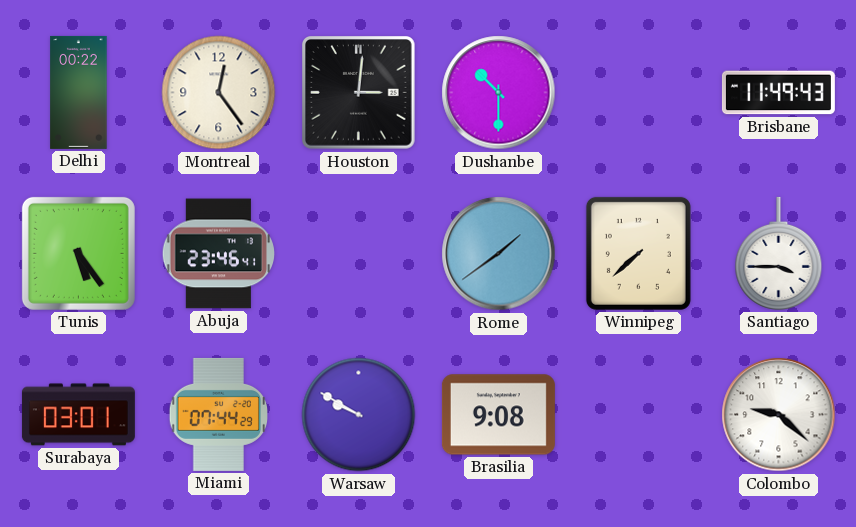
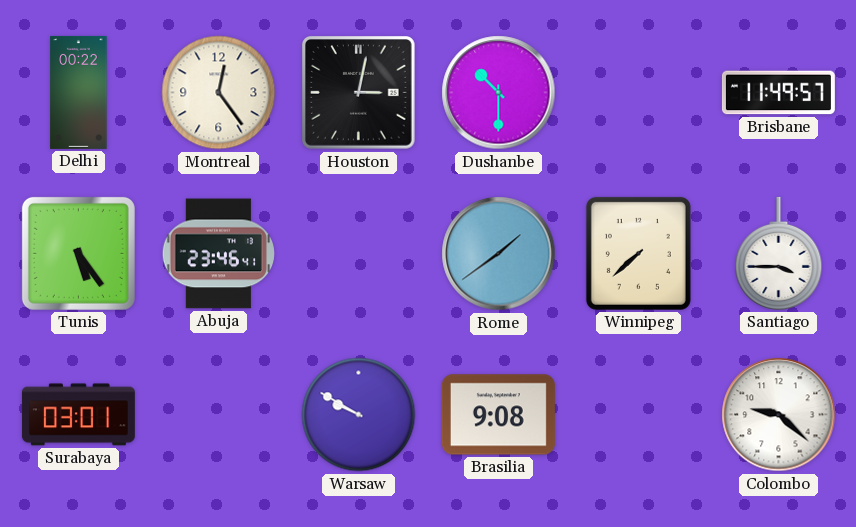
Houston: 3:01 -> 3:02
Brisbane: 11:49:43 -> 11:49:57
Miami: 07:44 -> none
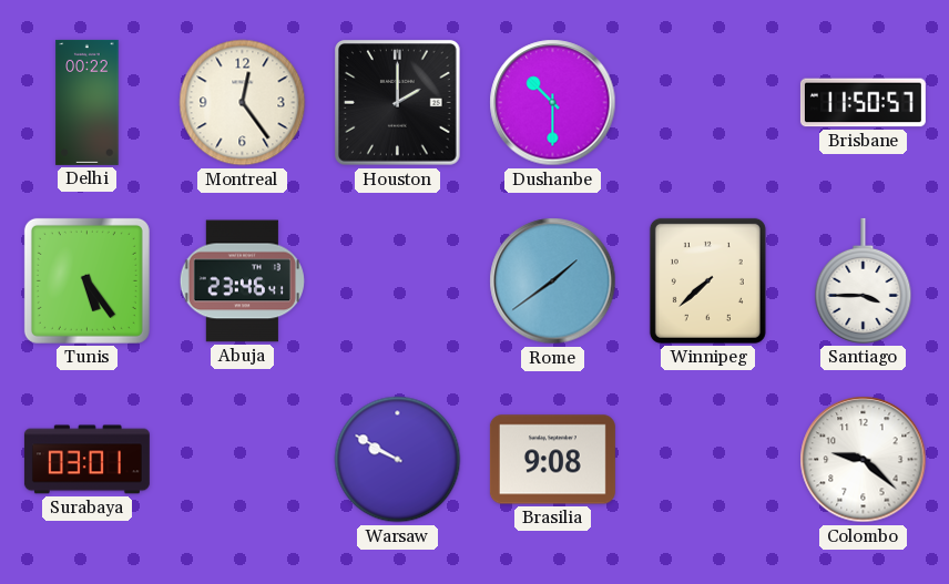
Houston: 3:02 -> 2:00
Brisbane: 11:49 -> 11:50
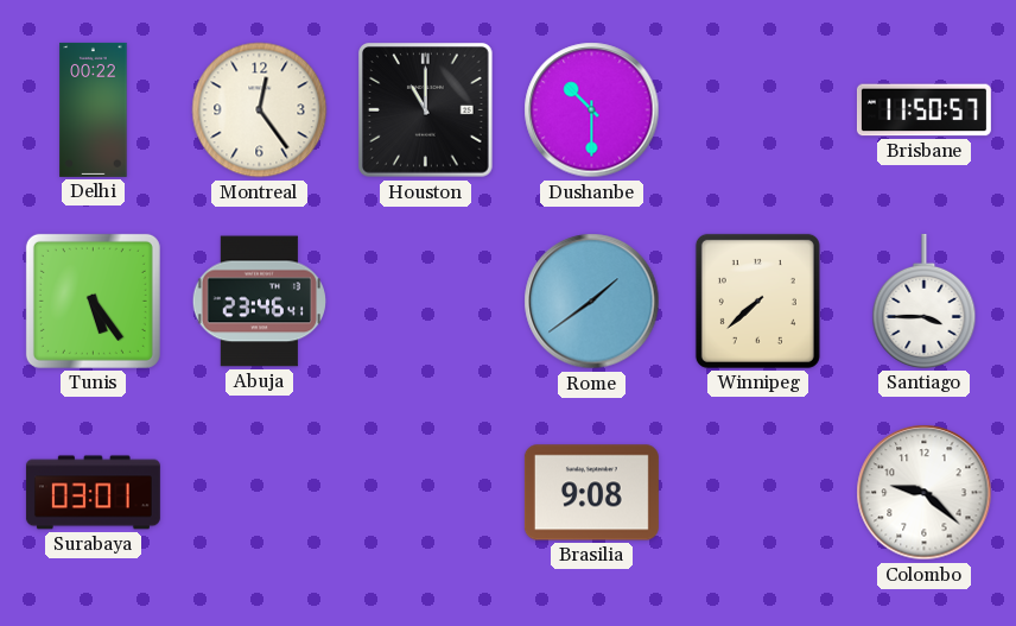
Houston: 2:00 -> 11:00
Warsaw: 9:50 -> none
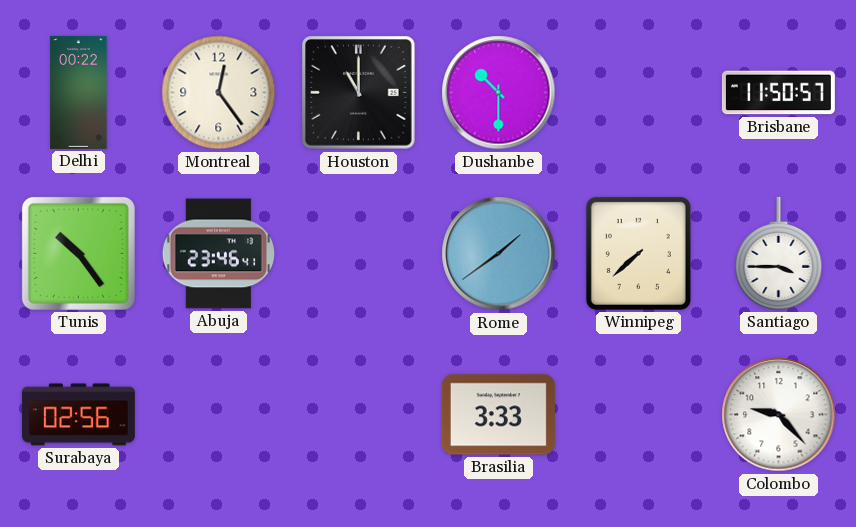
Tunis: 5:24 -> 10:24
Surabaya: 03:01 -> 02:56
Brasilia: 9:08 -> 3:33
Colombo: 9:22 -> 9:23
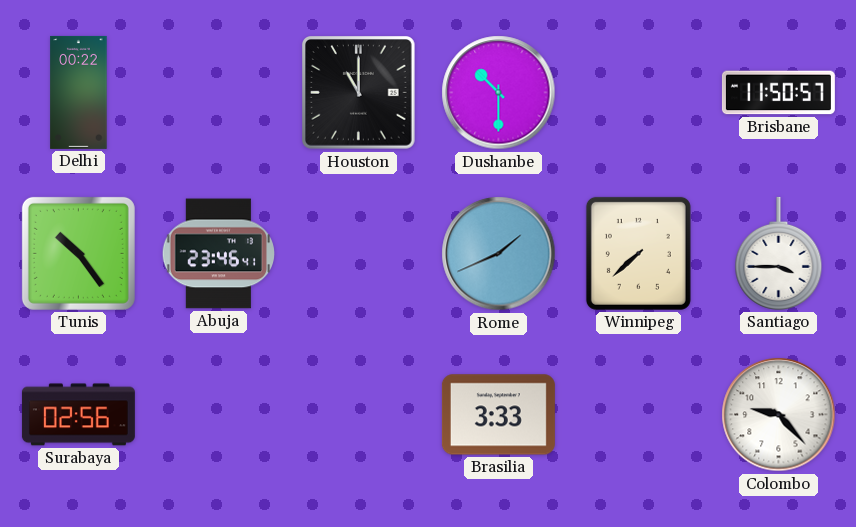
Montreal: 12:24 -> none
Rome: 1:39 -> 1:41
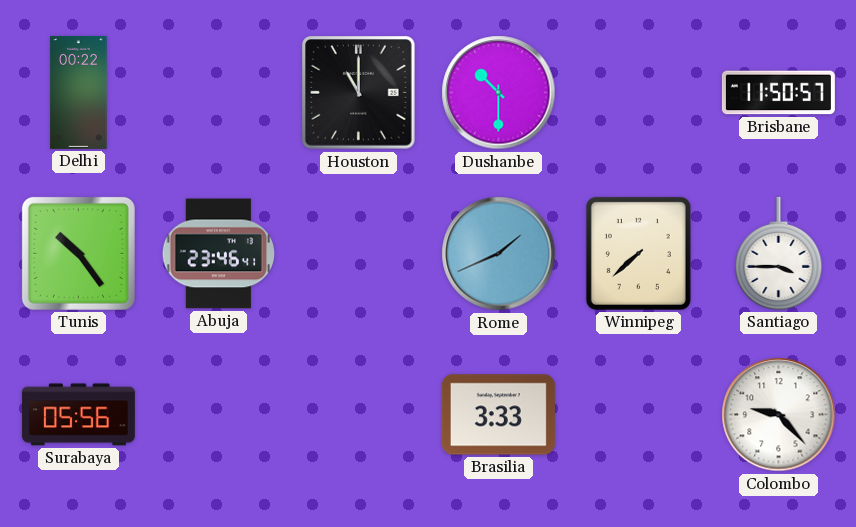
Surabaya: 02:56 -> 05:56
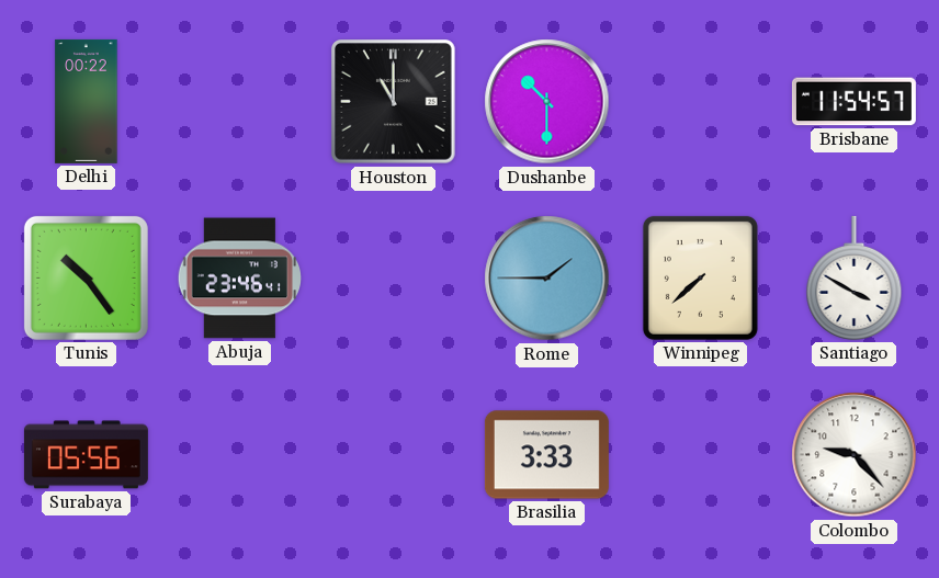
Brisbane: 11:50 -> 11:54
Rome: 1:41 -> 1:45
Santiago: 3:45 -> 3:50
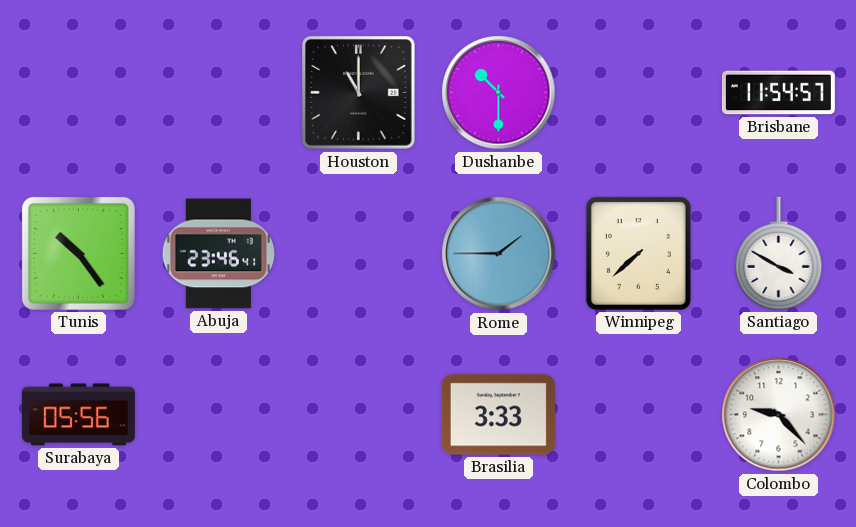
Delhi: 00:22 -> none
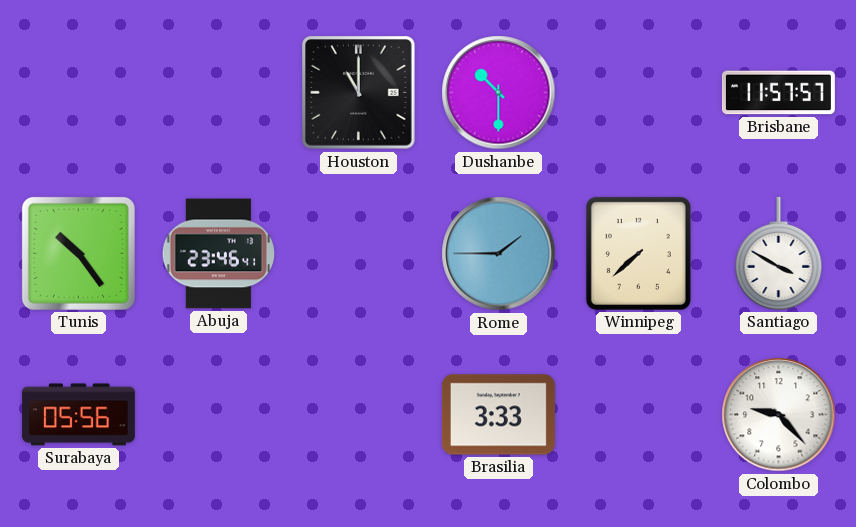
Brisbane: 11:54 -> 11:57
